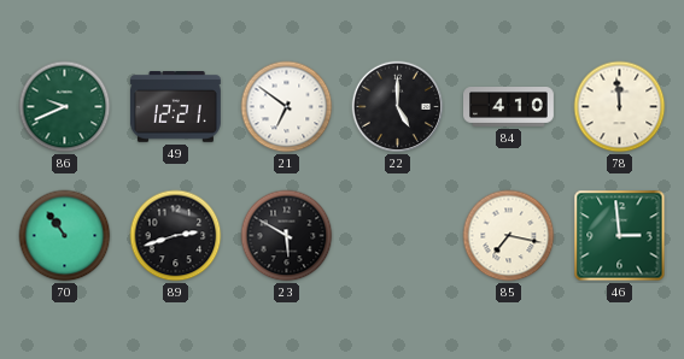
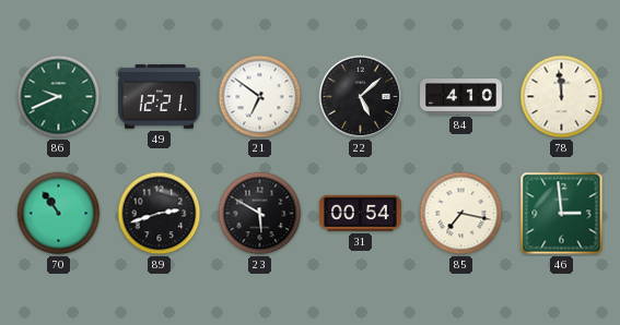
22: 5:00 -> 5:08
31: none -> 00:54
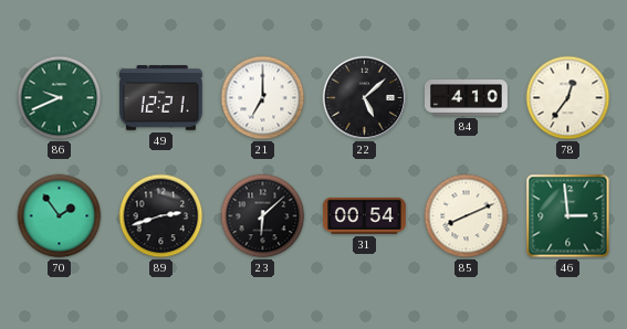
21: 6:51 -> 7:00
78: 11:59 -> 12:36
70: 10:54 -> 1:54
23: 5:50 -> 6:08
85: 7:17 -> 8:11
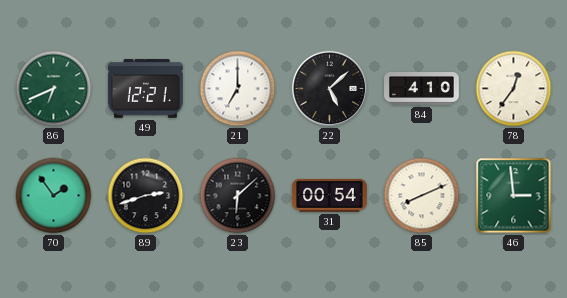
86: 9:41 -> 6:41
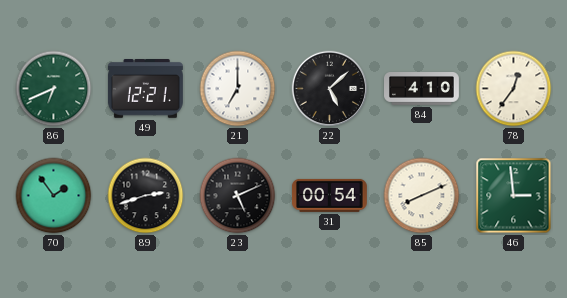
23: 6:08 -> 5:11
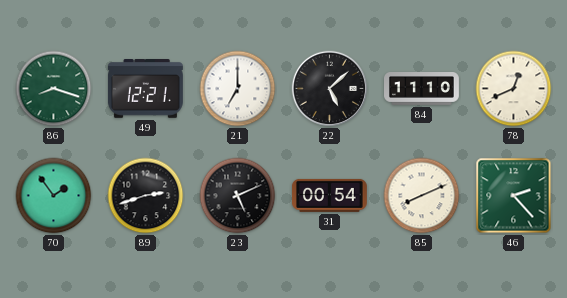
86: 6:41 -> 8:18
84: 4:10 -> 11:10
78: 12:36 -> 12:41
46: 2:59 -> 2:23
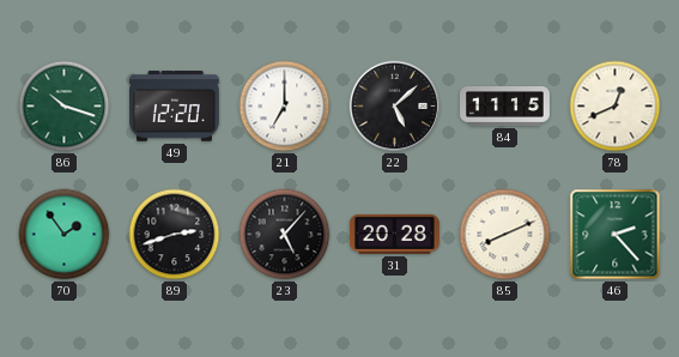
86: 8:18 -> 10:18
49: 12:21 -> 12:20
84: 11:10 -> 11:15
23: 5:11 -> 5:07
31: 00:54 -> 20:28
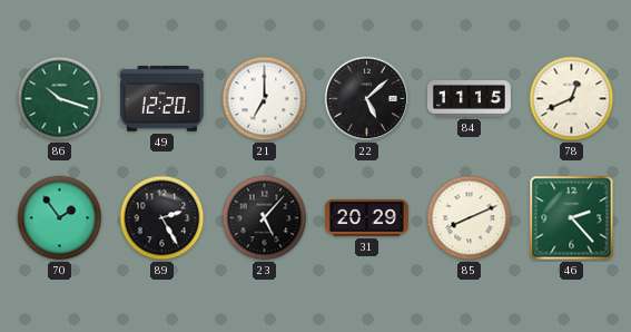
89: 2:42 -> 2:25
31: 20:28 -> 20:29
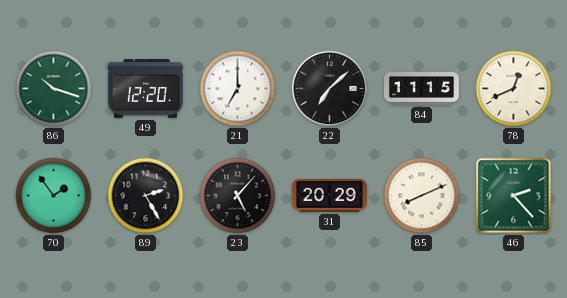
22: 5:08 -> 7:08
